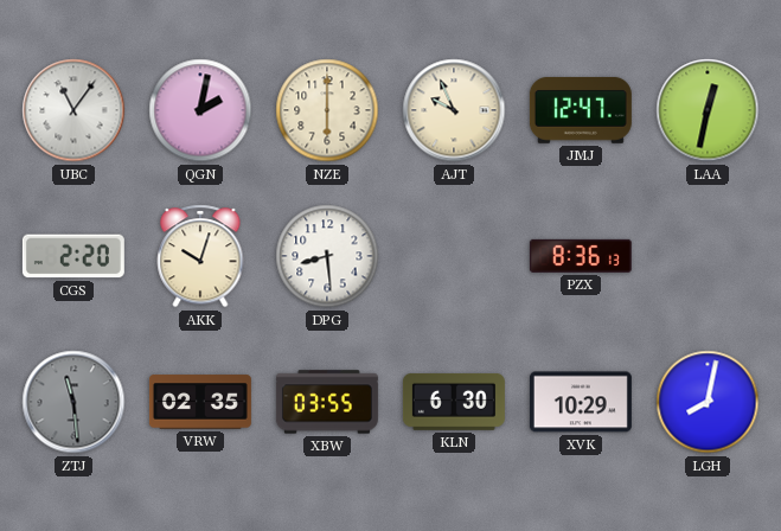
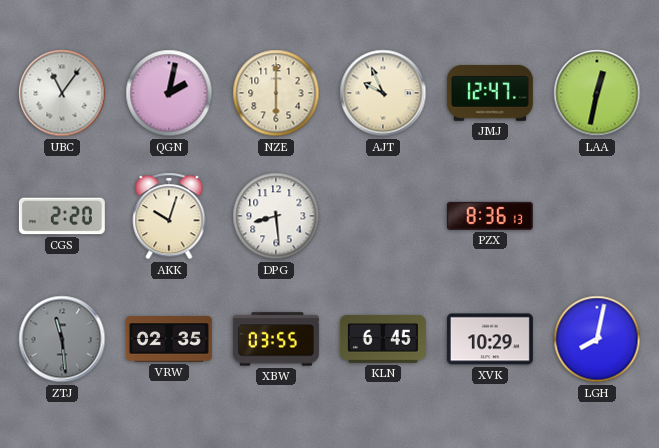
KLN: 6:30 -> 6:45
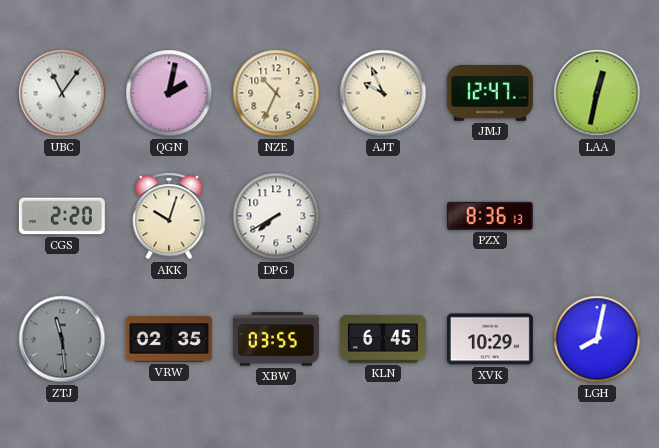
NZE: 6:00 -> 10:34
DPG: 8:29 -> 7:40
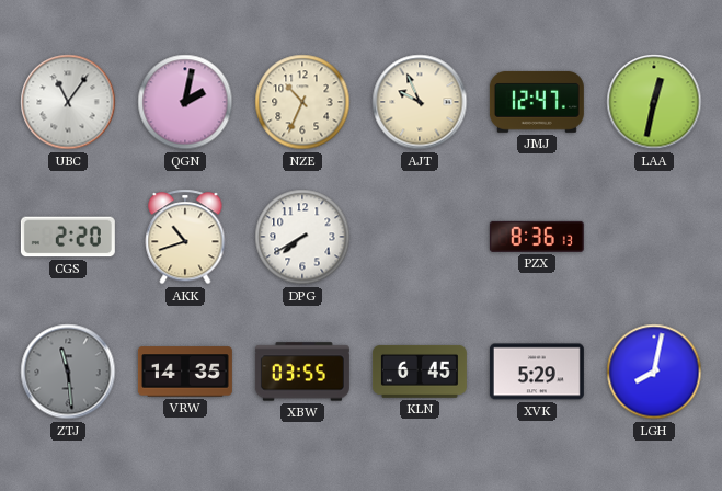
AKK: 10:03 -> 10:42
VRW: 02:35 -> 14:35
XVK: 10:29 -> 5:29
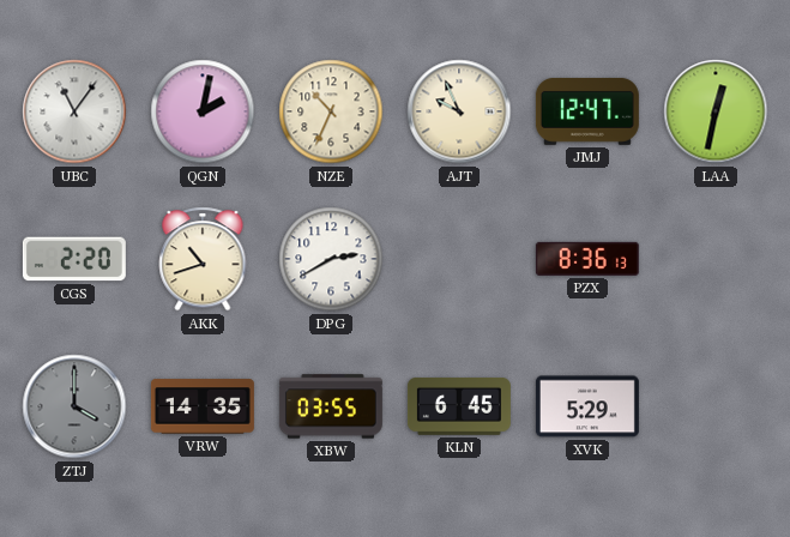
DPG: 7:40 -> 2:40
ZTJ: 11:29 -> 4:00
LGH: 8:02 -> none
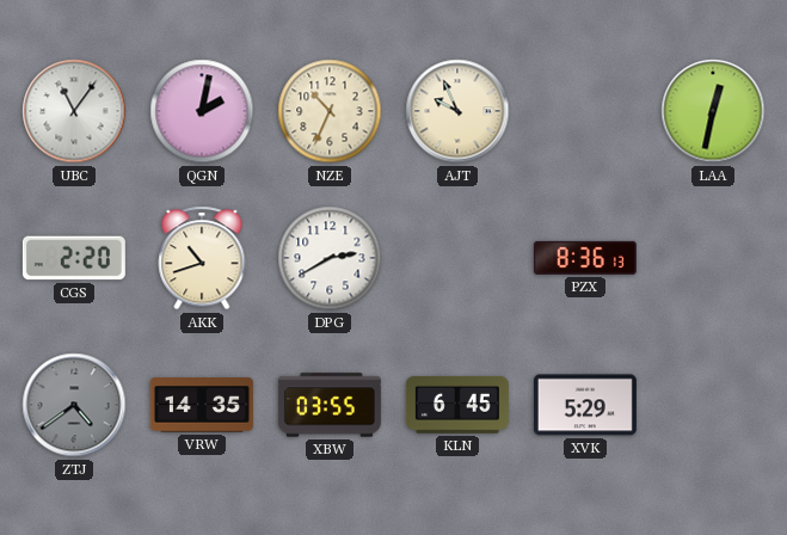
JMJ: 12:47 -> none
ZTJ: 4:00 -> 4:39
